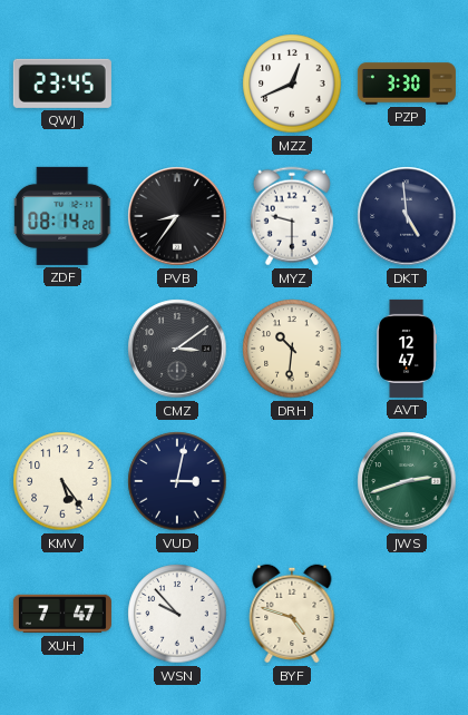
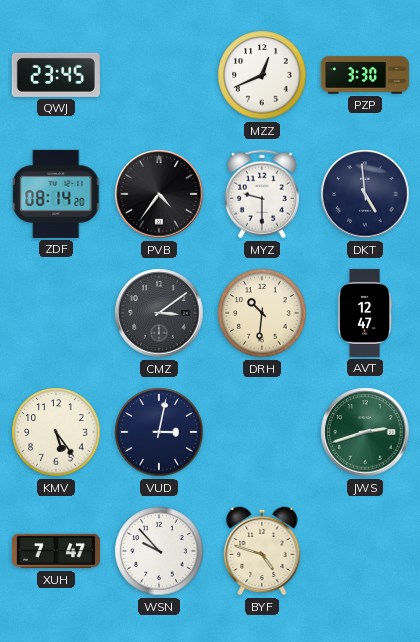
PVB: 8:36 -> 4:36
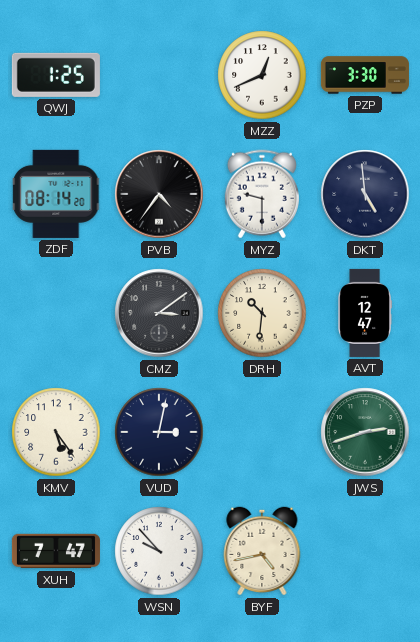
QWJ: 23:45 -> 1:25
BYF: 4:48 -> 4:43
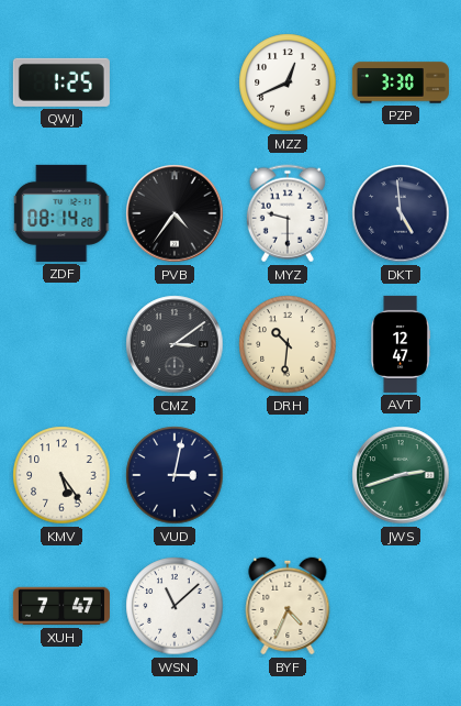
WSN: 9:53 -> 11:08
BYF: 4:43 -> 4:34
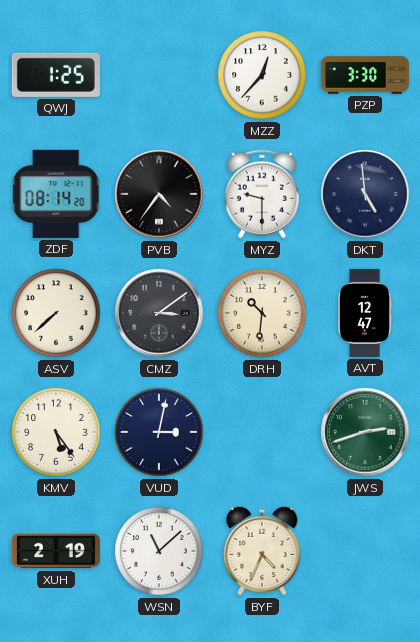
MZZ: 12:41 -> 12:37
ASV: none -> 7:38
XUH: 7:47 -> 2:19
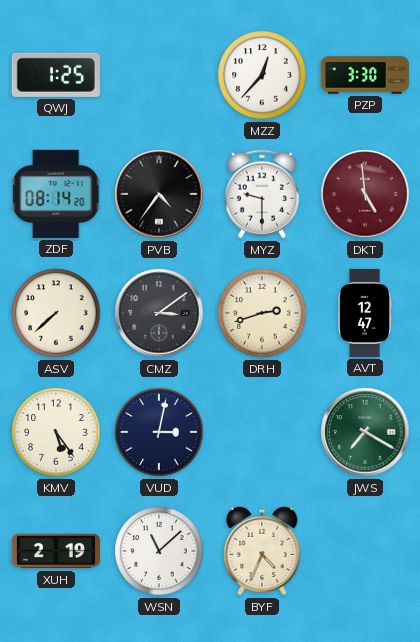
DKT dial: navy -> burgundy
DRH: 10:31 -> 2:42
JWS: 2:42 -> 7:20
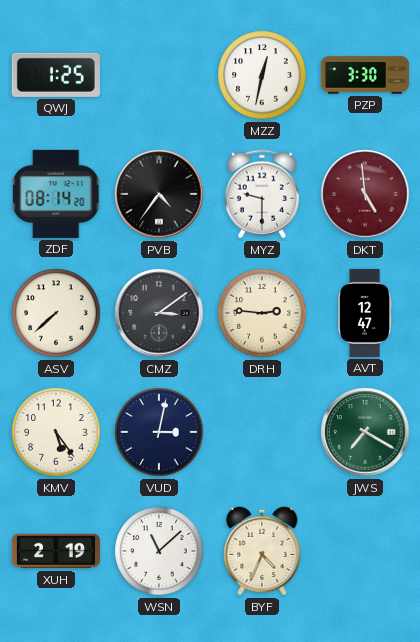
MZZ: 12:37 -> 12:32
DRH: 2:42 -> 2:46
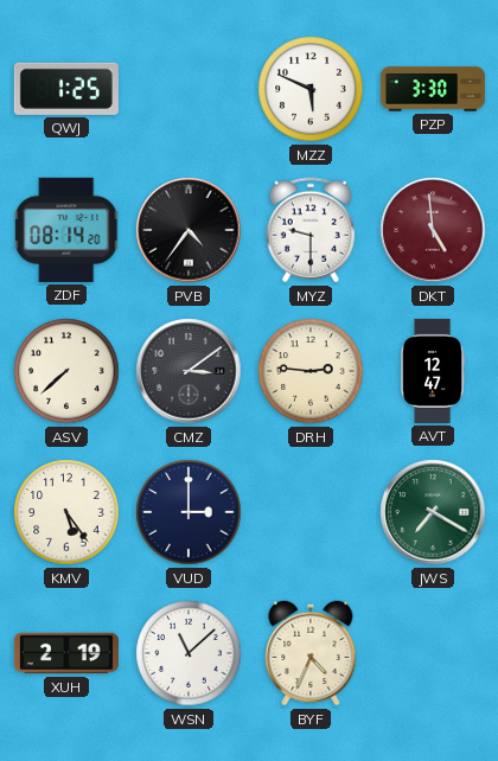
MZZ: 12:32 -> 5:49
VUD: 3:02 -> 3:00
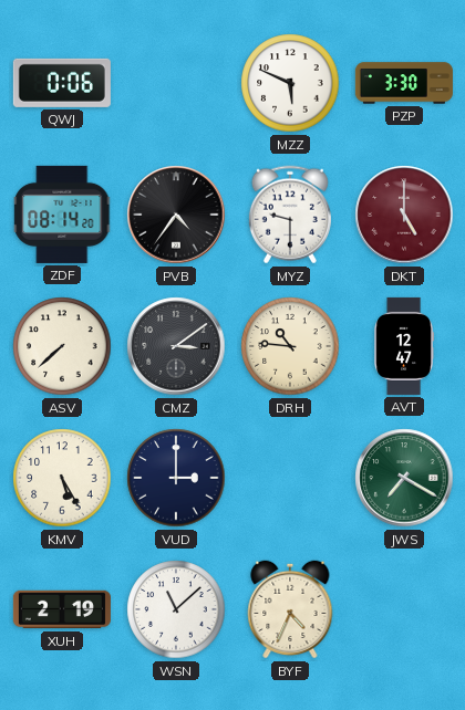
QWJ: 1:25 -> 0:06
DKT: 4:59 -> 5:00
DRH: 2:46 -> 10:46
KMV: 5:24 -> 5:25
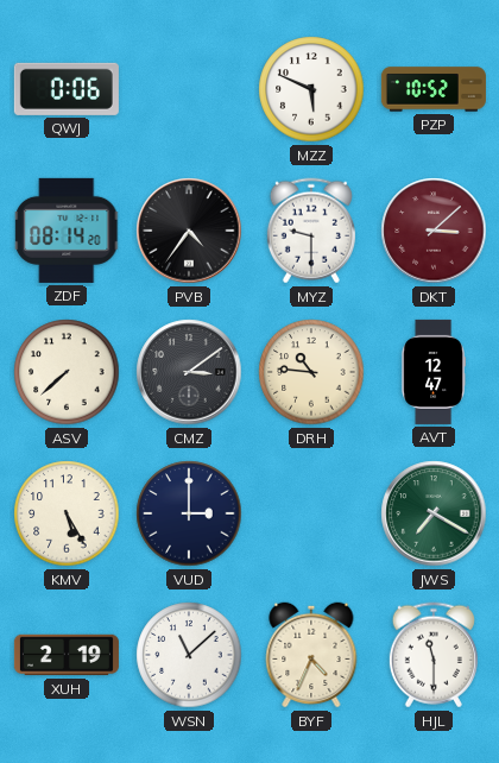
PZP: 3:30 -> 10:52
DKT: 5:00 -> 3:08
HJL: none -> 11:30
